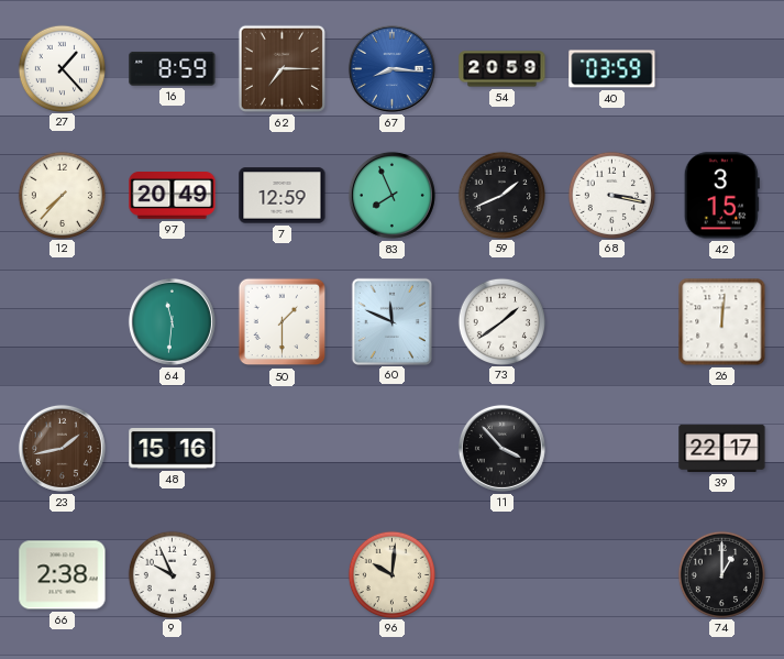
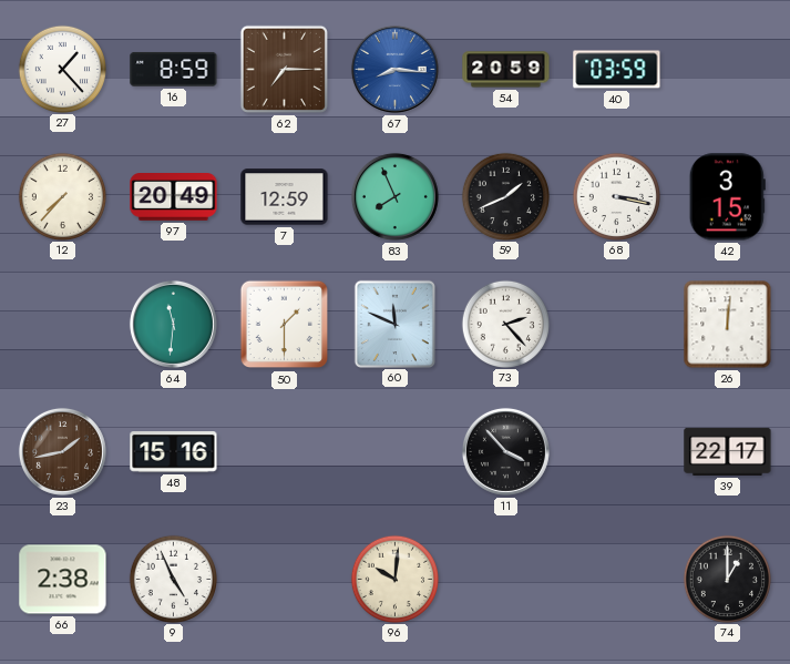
73: 1:39 -> 2:23
9: 9:56 -> 4:56
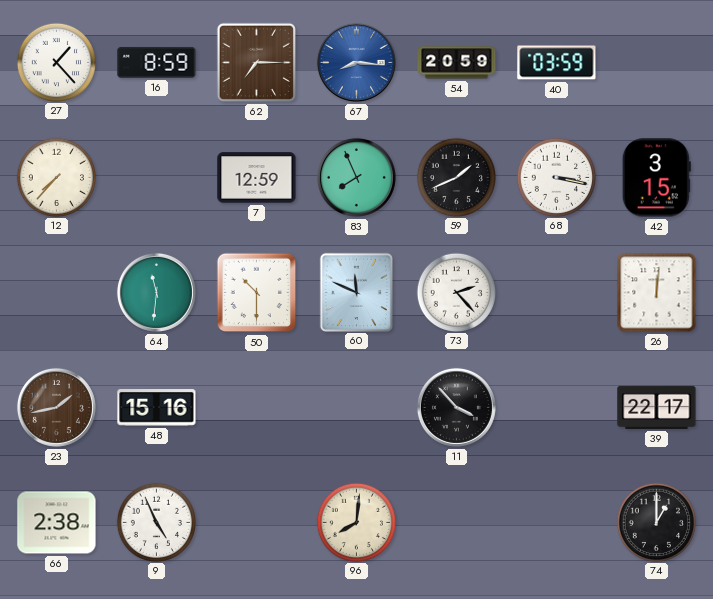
97: 20:49 -> none
50: 1:30 -> 10:30
96: 10:01 -> 8:01
